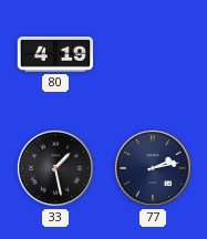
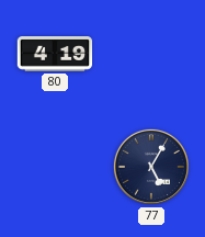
33: 1:28 -> none
77: 2:13 -> 5:05
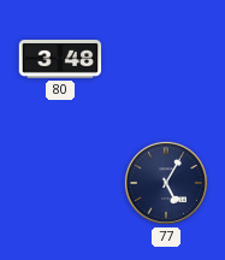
80: 4:19 -> 3:48
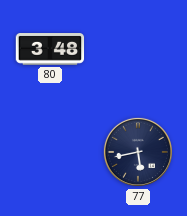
77: 5:05 -> 5:43
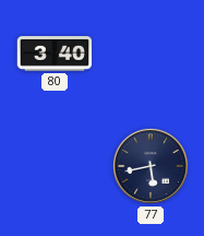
80: 3:48 -> 3:40
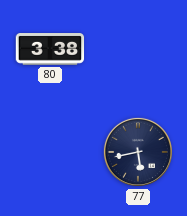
80: 3:40 -> 3:38
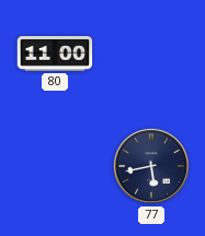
80: 3:38 -> 11:00
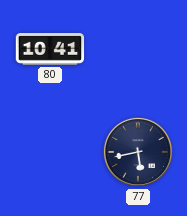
80: 11:00 -> 10:41
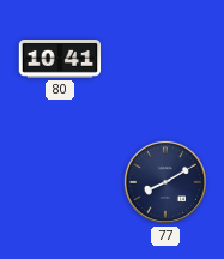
77: 5:43 -> 8:10
